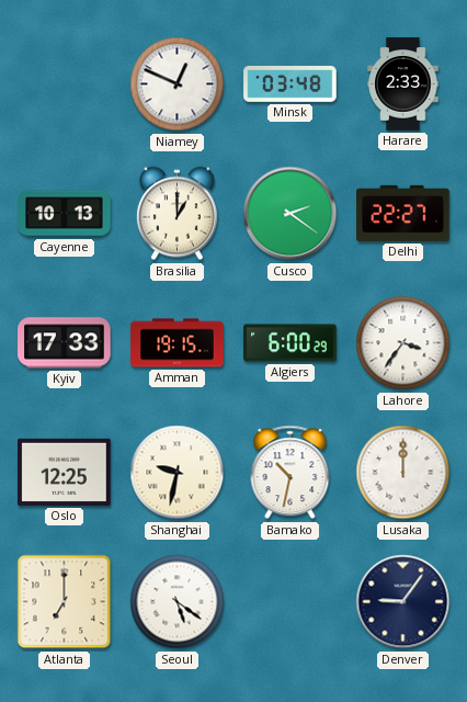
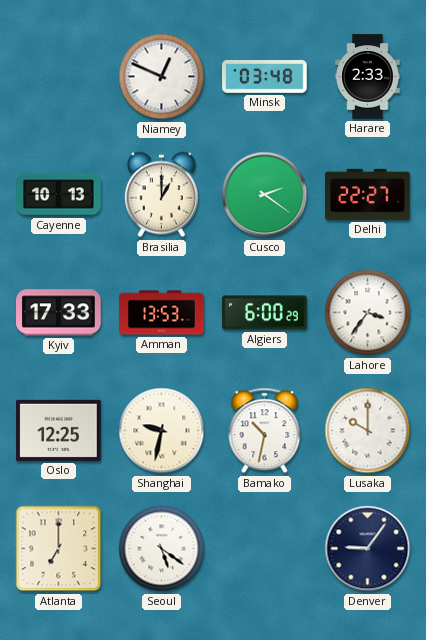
Amman: 19:15 -> 13:53
Lusaka: 12:00 -> 10:00
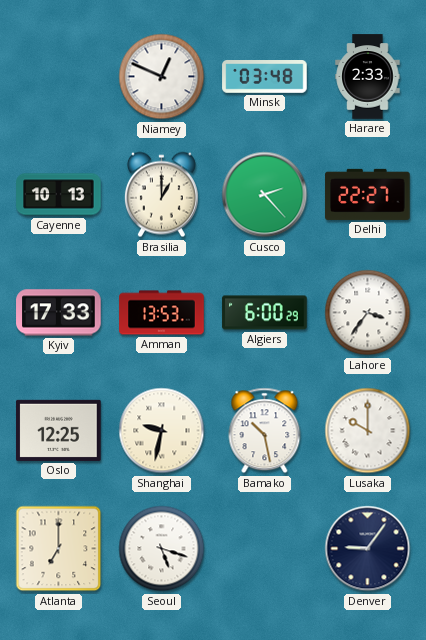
Cusco: 2:21 -> 2:23
Bamako: 10:32 -> 10:28
Seoul: 5:21 -> 5:18
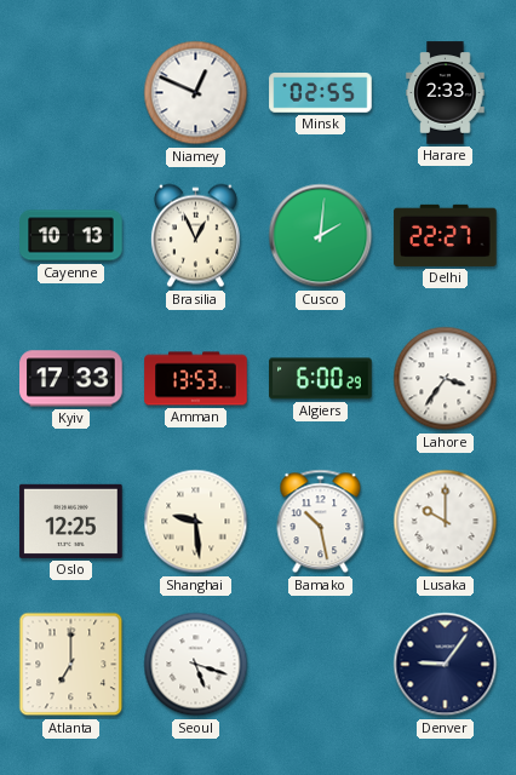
Minsk: 03:48 -> 02:55
Brasilia: 1:00 -> 12:56
Cusco: 2:23 -> 2:01
Shanghai: 9:32 -> 9:29
